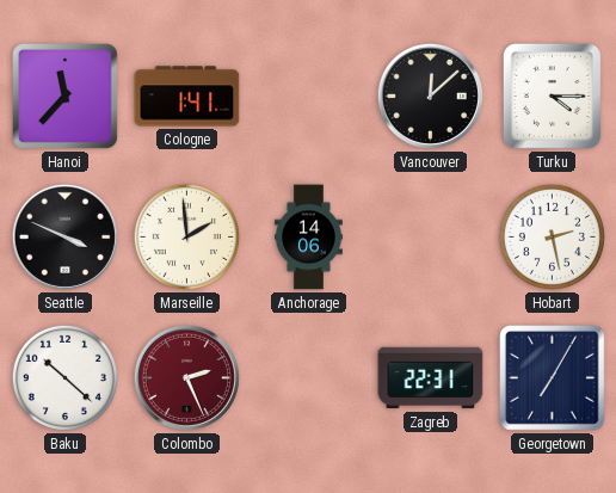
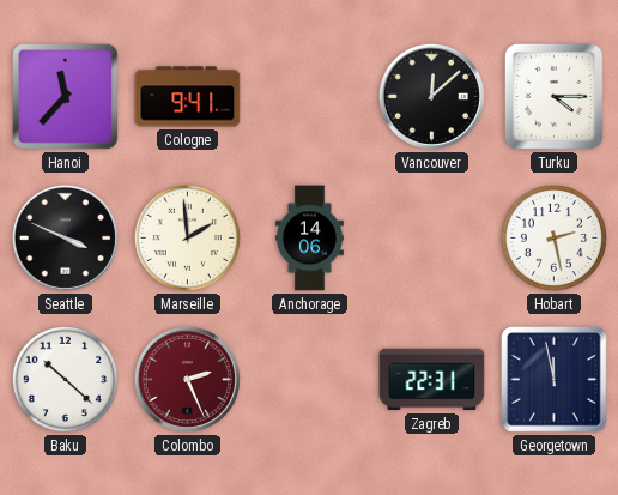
Cologne: 1:41 -> 9:41
Georgetown: 7:05 -> 11:58
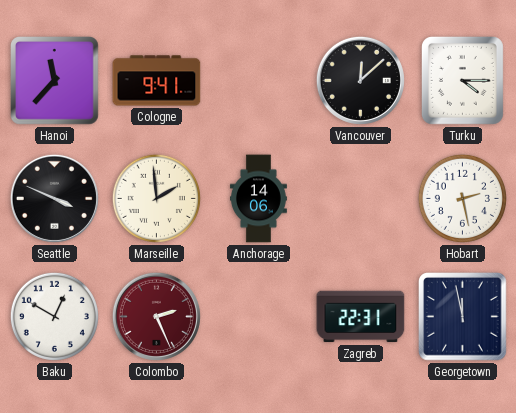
Baku: 10:22 -> 12:50
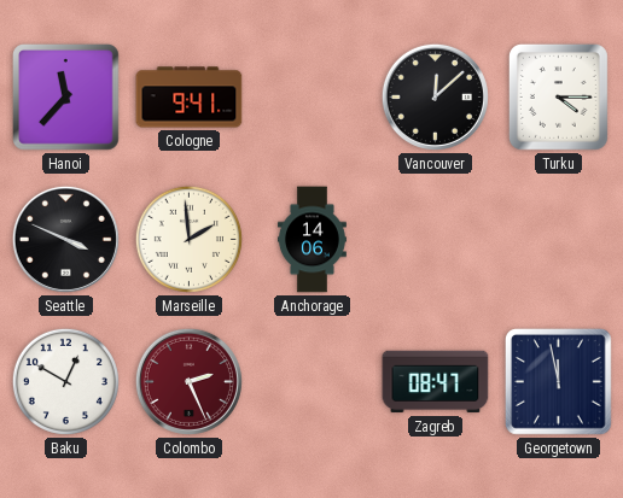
Hobart: 2:28 -> none
Zagreb: 22:31 -> 08:47
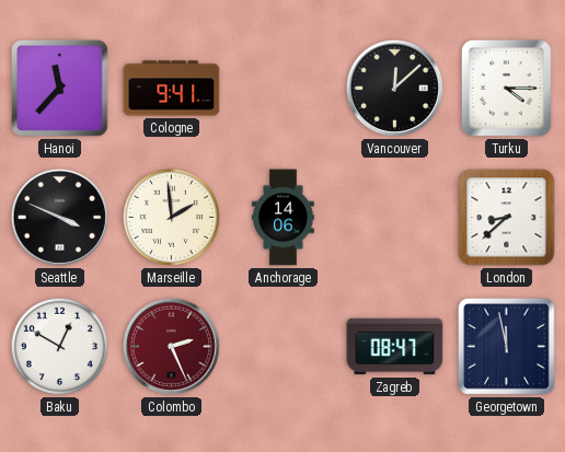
London: none -> 8:38
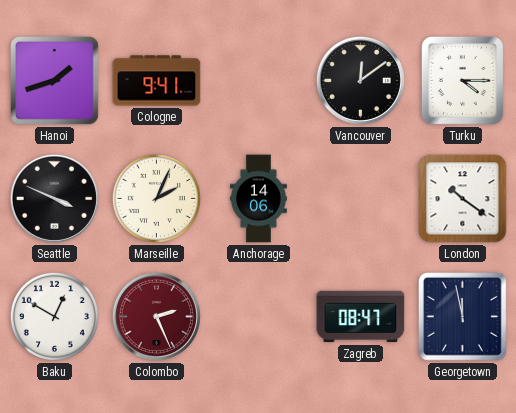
Hanoi: 11:37 -> 1:42
Vancouver: 12:08 -> 12:09
Marseille: 1:59 -> 2:04
London: 8:38 -> 10:21
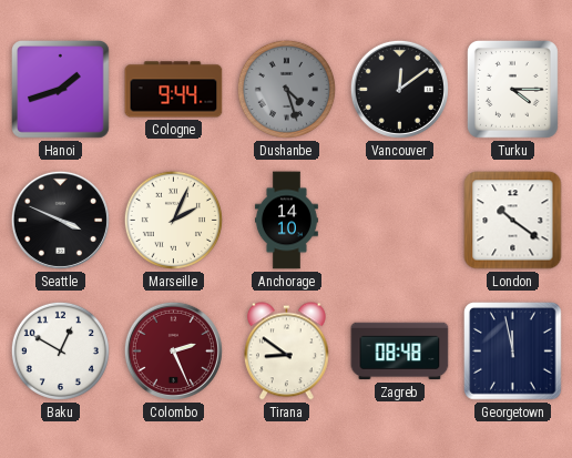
Cologne: 9:41 -> 9:44
Dushanbe: none -> 4:27
Anchorage: 14:06 -> 14:10
Tirana: none -> 8:51
Zagreb: 08:47 -> 08:48
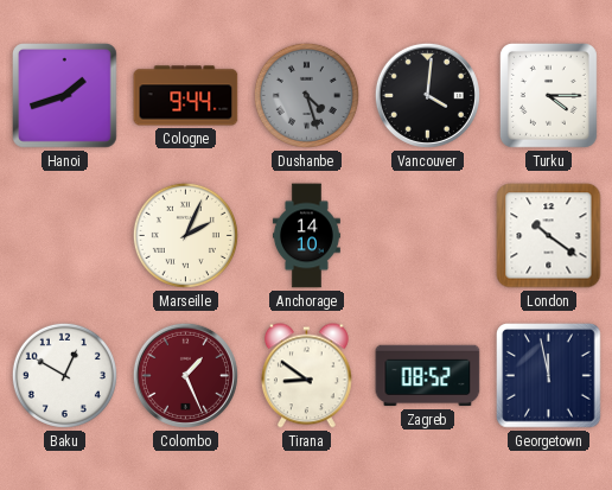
Vancouver: 12:09 -> 4:01
Seattle: 3:49 -> none
Colombo: 2:26 -> 1:26
Zagreb: 08:48 -> 08:52
